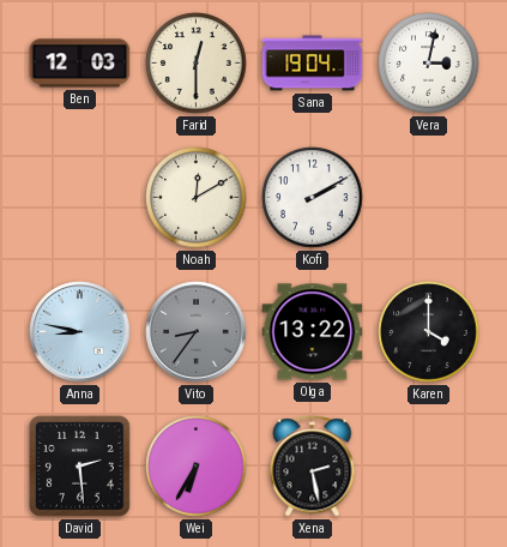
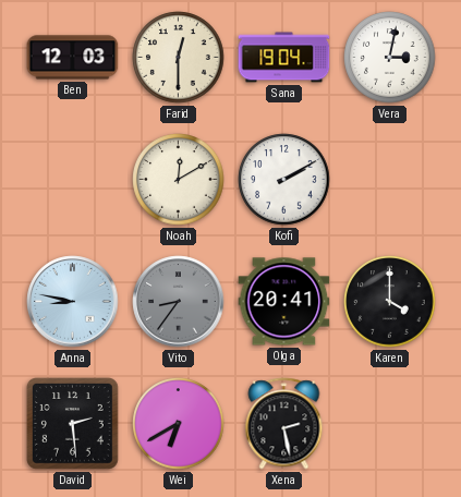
Olga: 13:22 -> 20:41
Wei: 6:35 -> 6:40
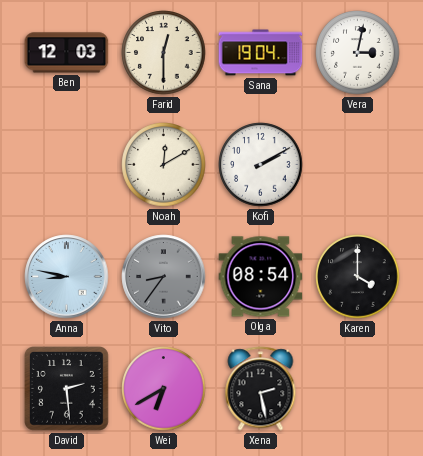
Olga: 20:41 -> 08:54
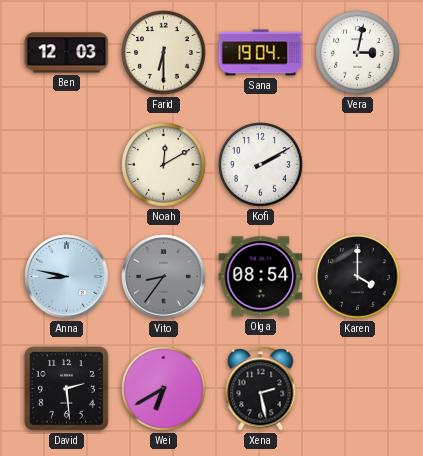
Farid: 12:30 -> 6:30
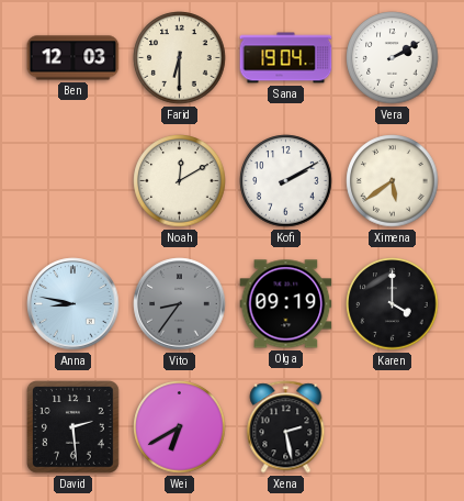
Vera: 3:02 -> 2:10
Ximena: none -> 5:39
Olga: 08:54 -> 09:19
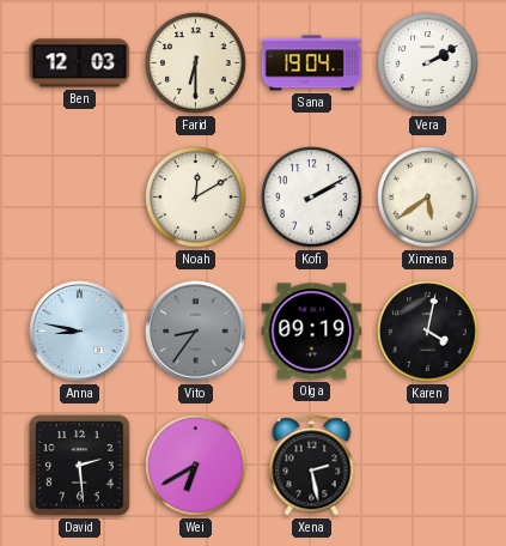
Karen: 4:00 -> 4:02
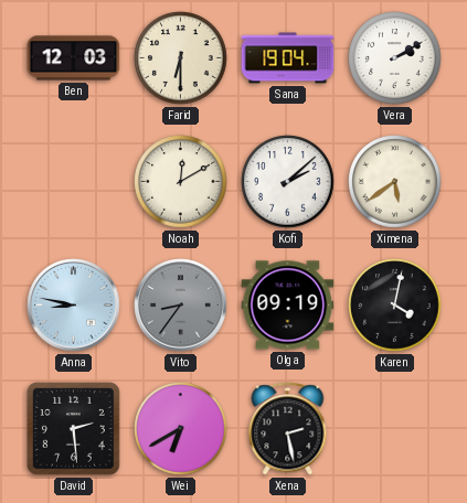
Kofi: 2:10 -> 2:08
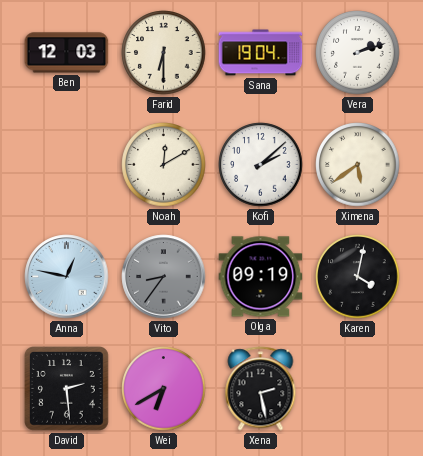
Vera: 2:10 -> 2:12
Anna: 8:47 -> 12:47
